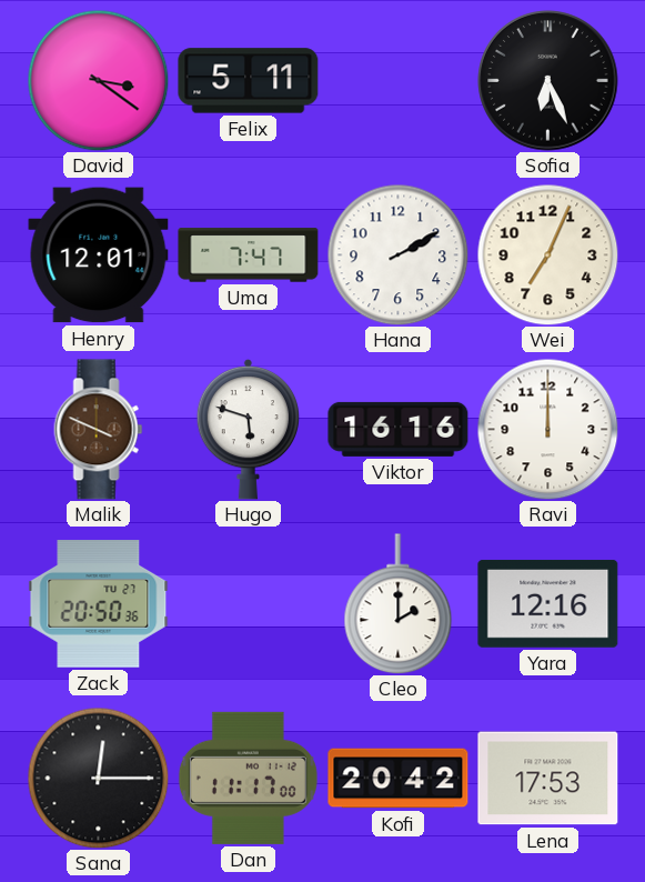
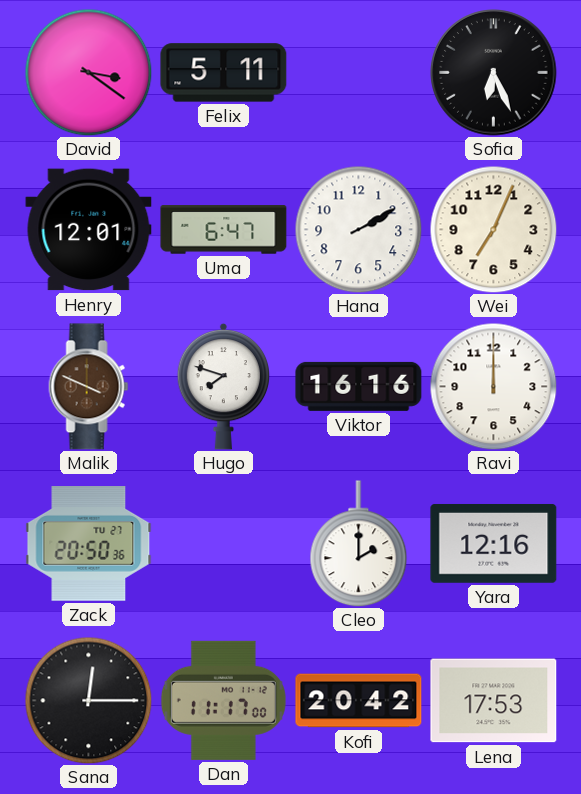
Uma: 7:47 -> 6:47
Hugo: 5:48 -> 7:48
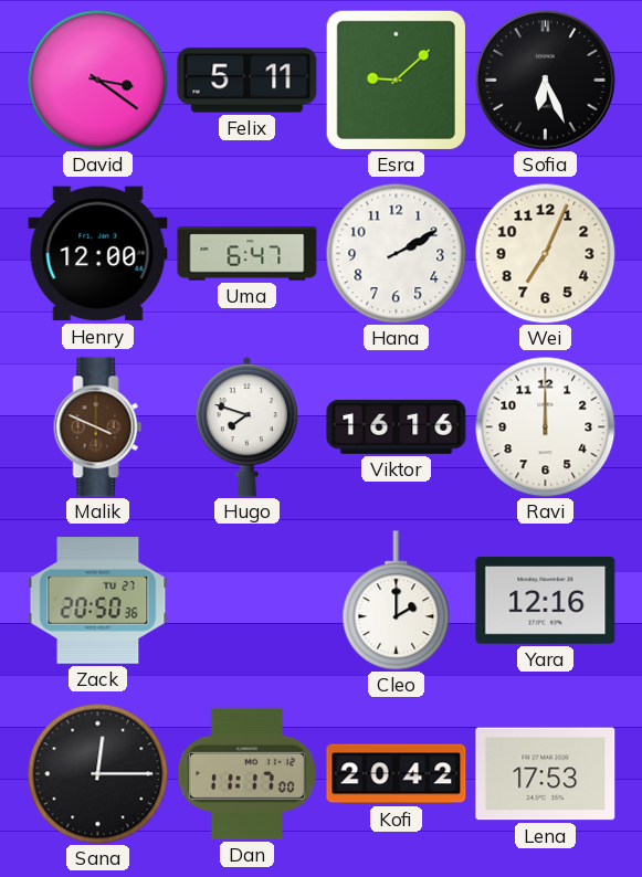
Esra: none -> 9:08
Henry: 12:01 -> 12:00
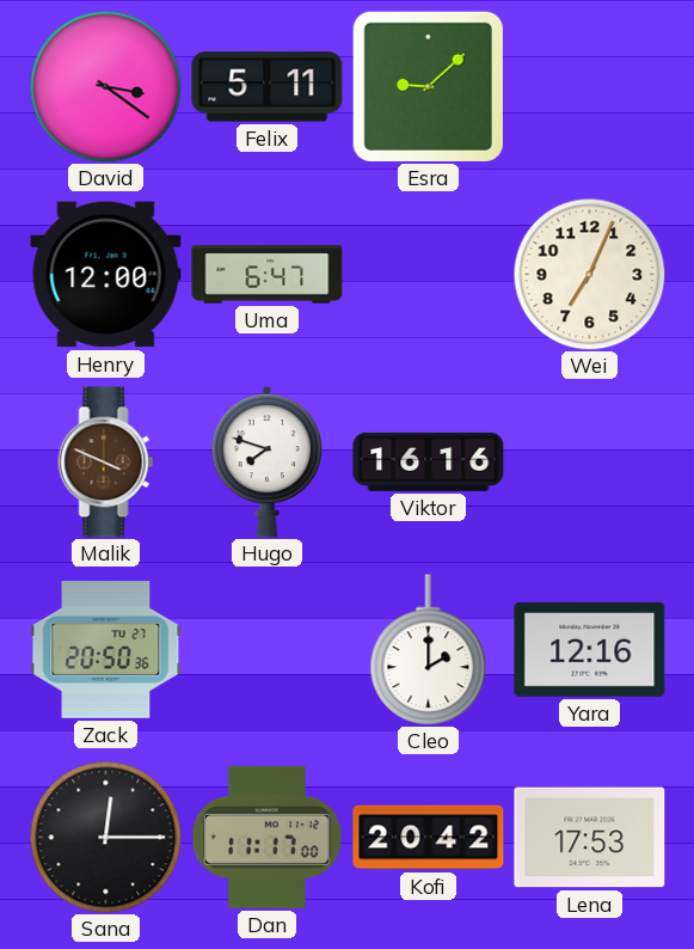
Sofia: 6:26 -> none
Hana: 2:10 -> none
Ravi: 12:00 -> none
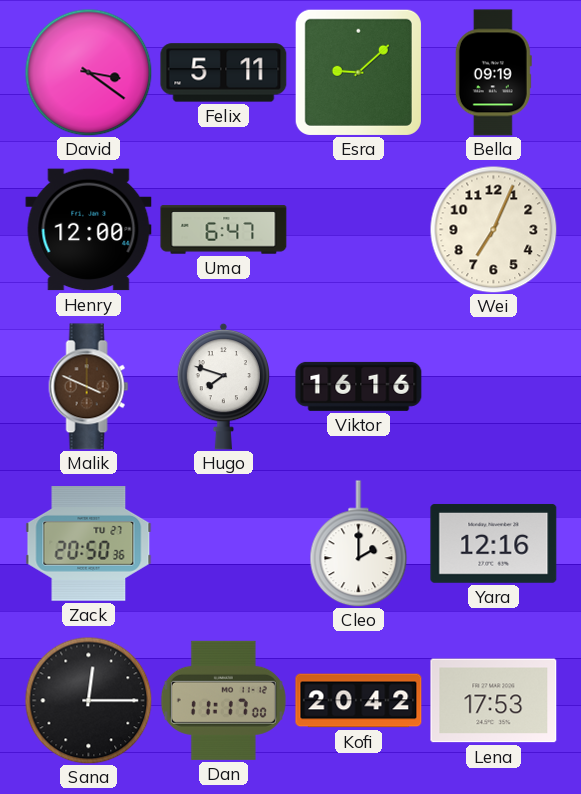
Bella: none -> 09:19
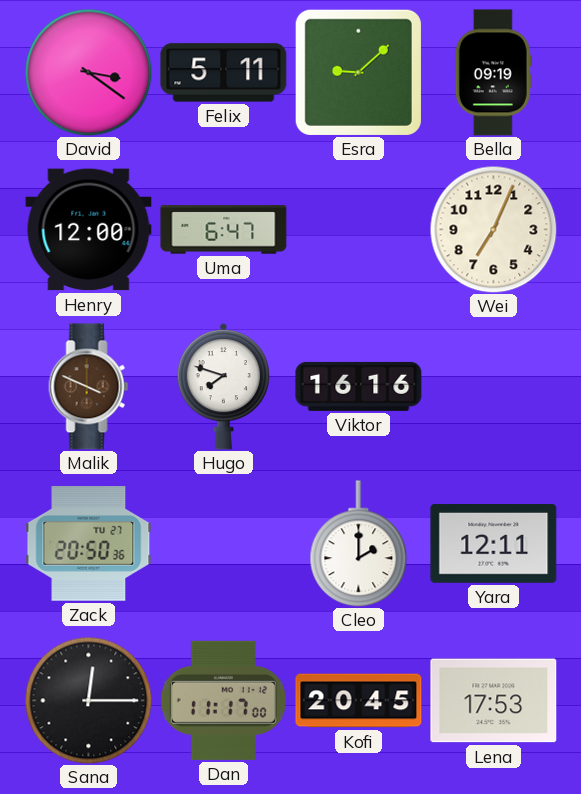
Yara: 12:16 -> 12:11
Kofi: 20:42 -> 20:45
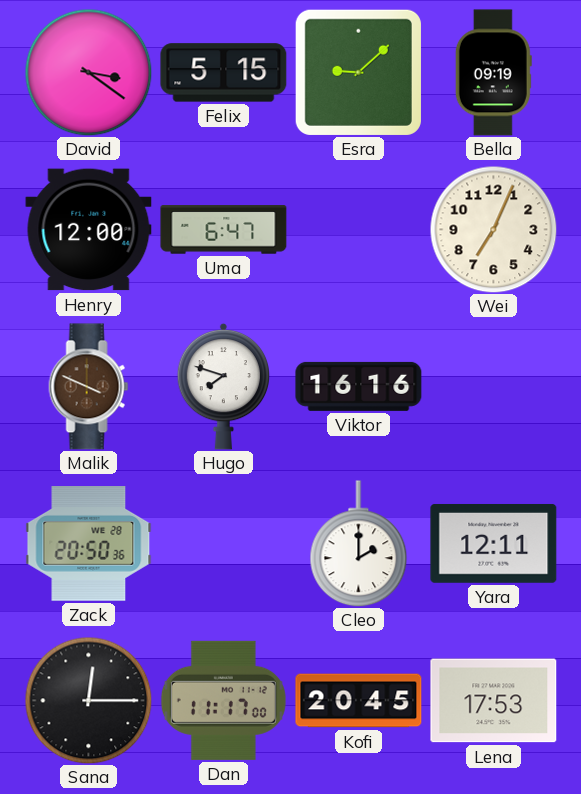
Felix: 5:11 -> 5:15
Zack date: TU 27 -> WE 28
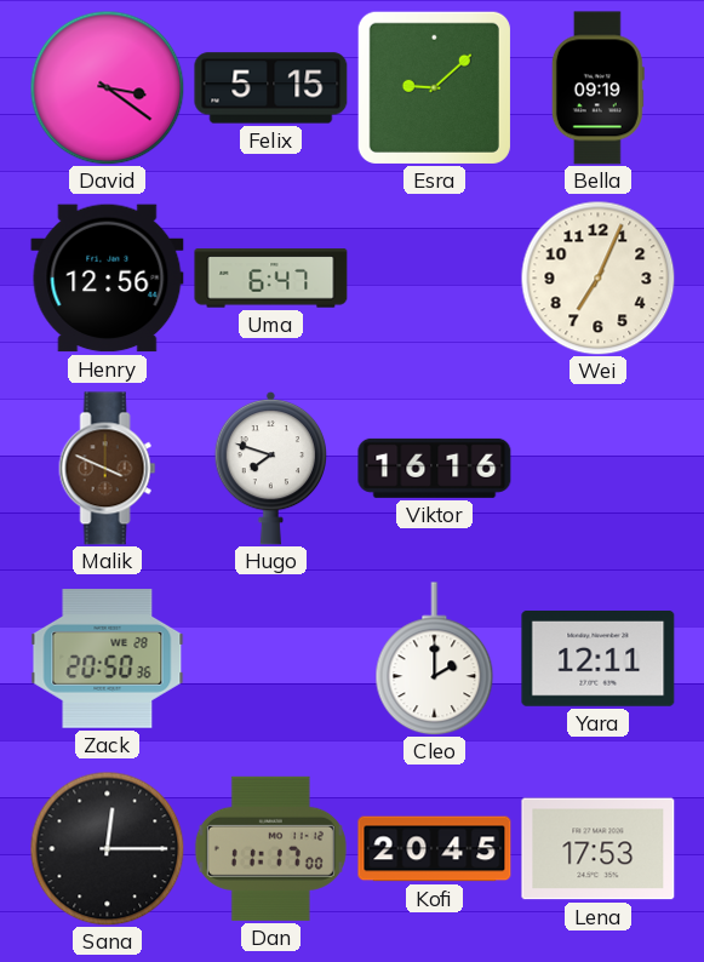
Henry: 12:00 -> 12:56
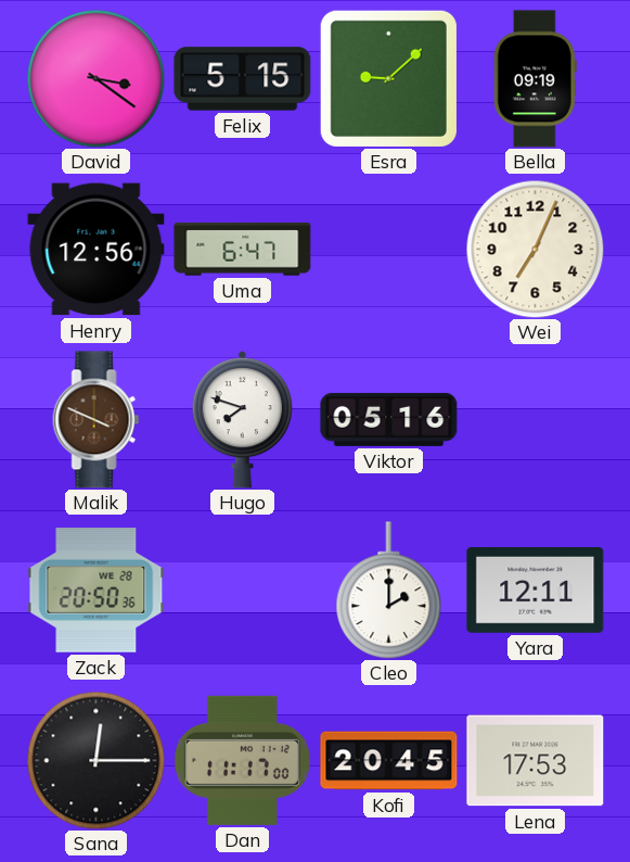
Viktor: 16:16 -> 05:16
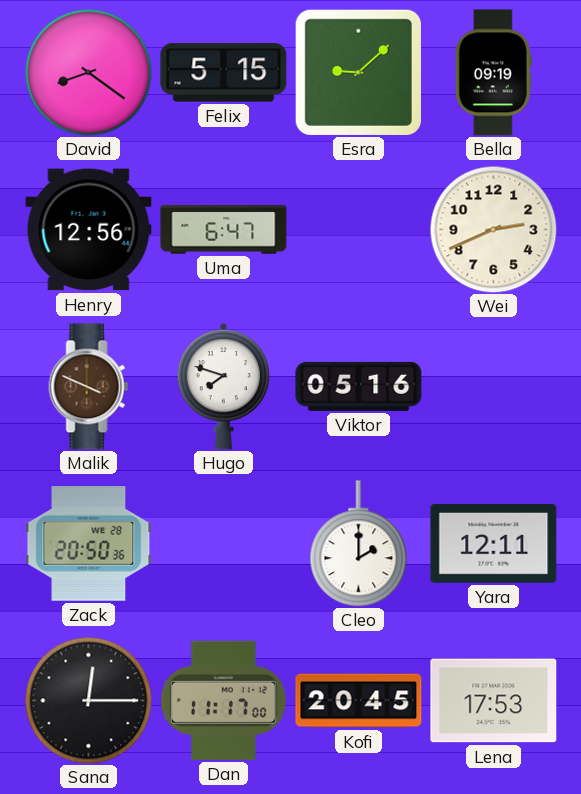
David: 3:21 -> 8:21
Wei: 7:04 -> 2:41
